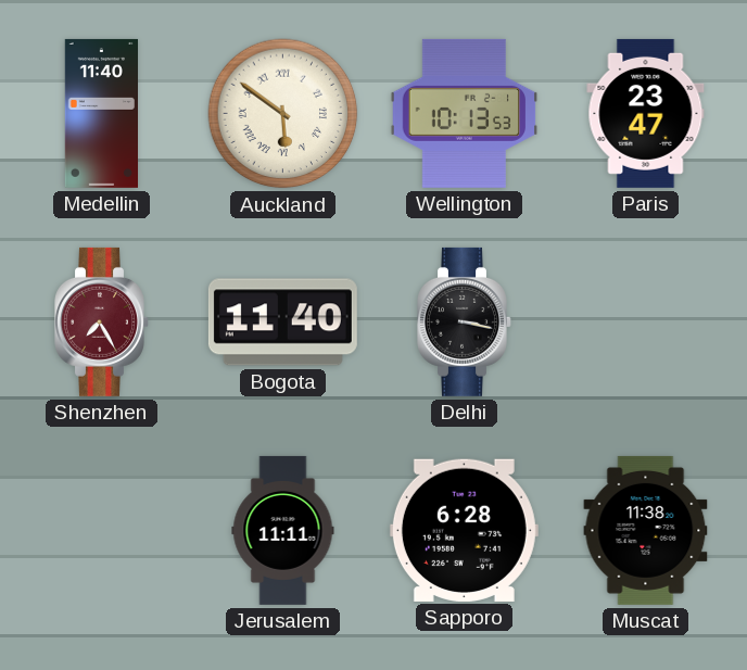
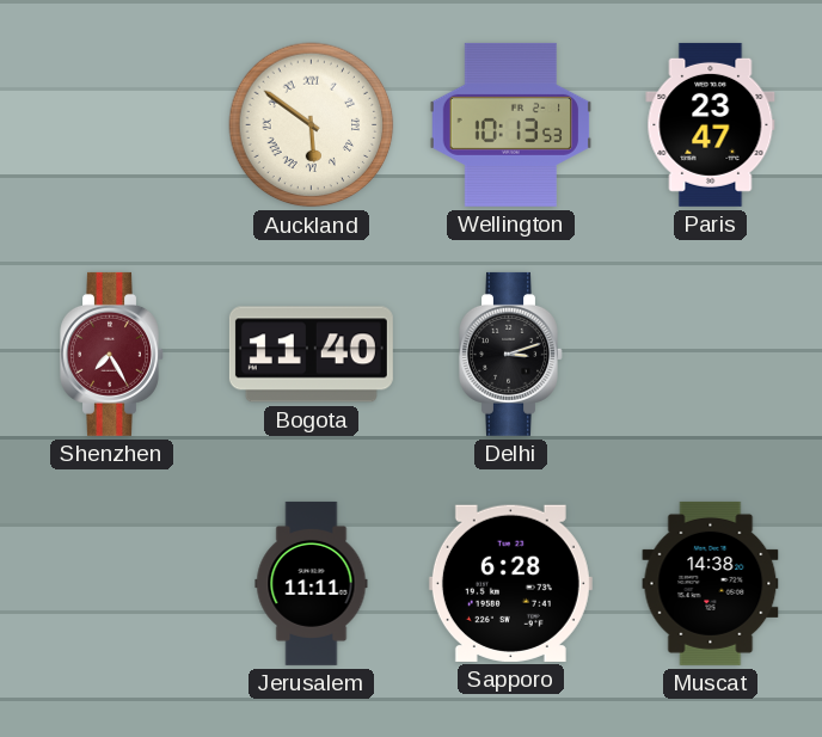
Medellin: 11:40 -> none
Delhi: 3:17 -> 3:12
Muscat: 11:38 -> 14:38
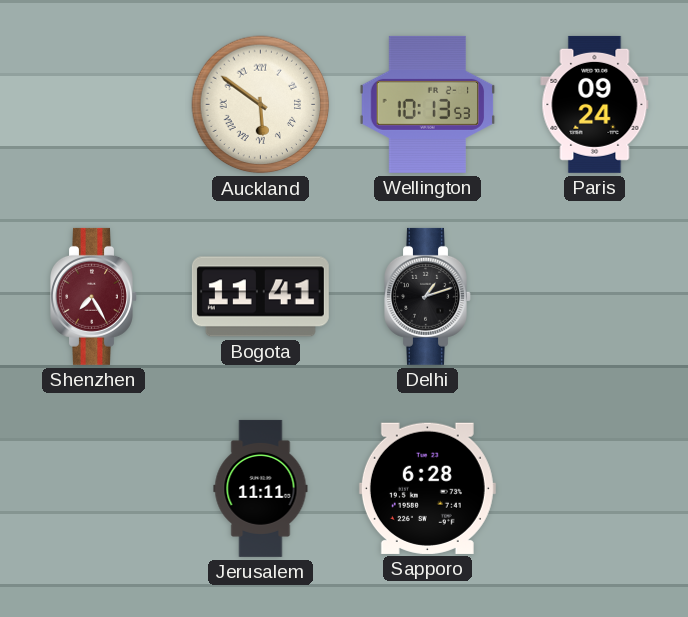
Paris: 23:47 -> 09:24
Bogota: 11:40 -> 11:41
Delhi: 3:12 -> 1:12
Muscat: 14:38 -> none
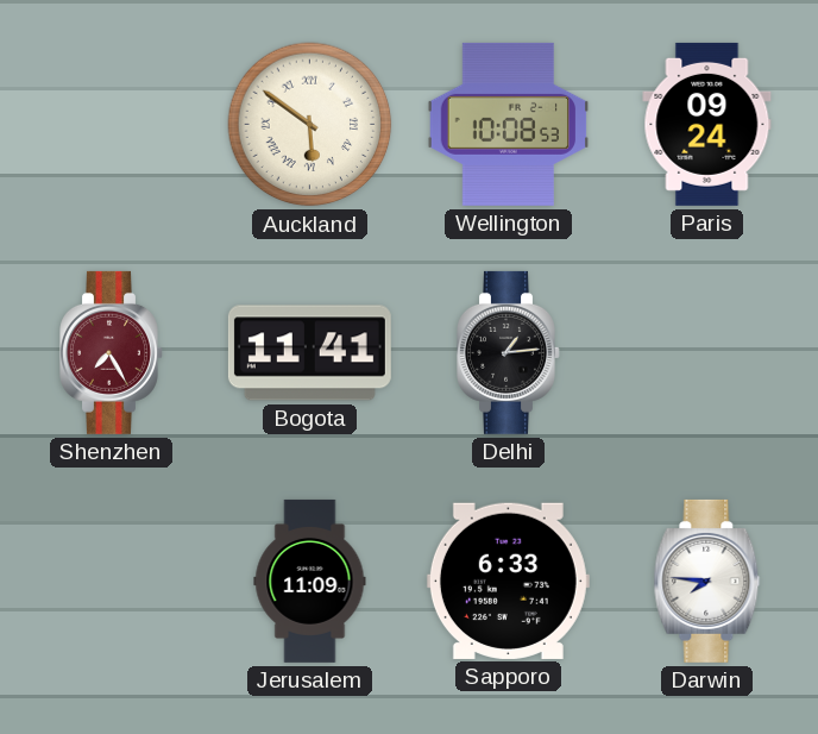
Wellington: 10:13 -> 10:08
Delhi: 1:12 -> 1:14
Jerusalem: 11:11 -> 11:09
Sapporo: 6:28 -> 6:33
Darwin: none -> 7:46
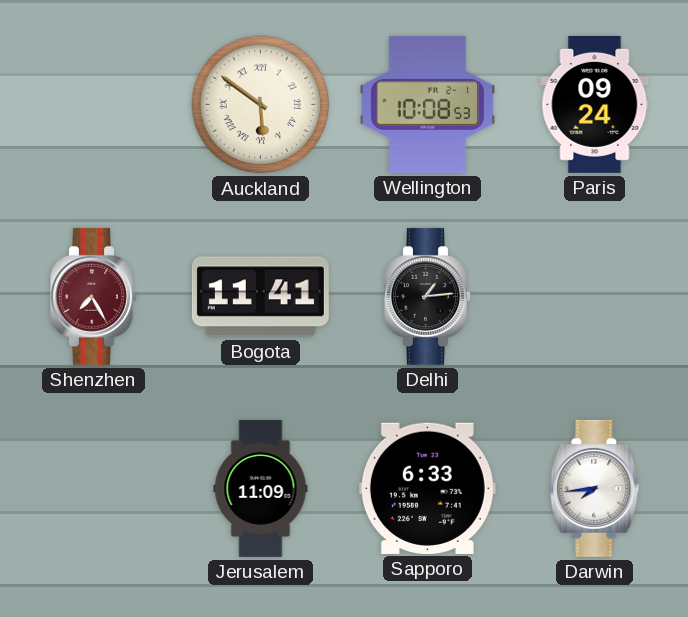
Darwin: 7:46 -> 7:44
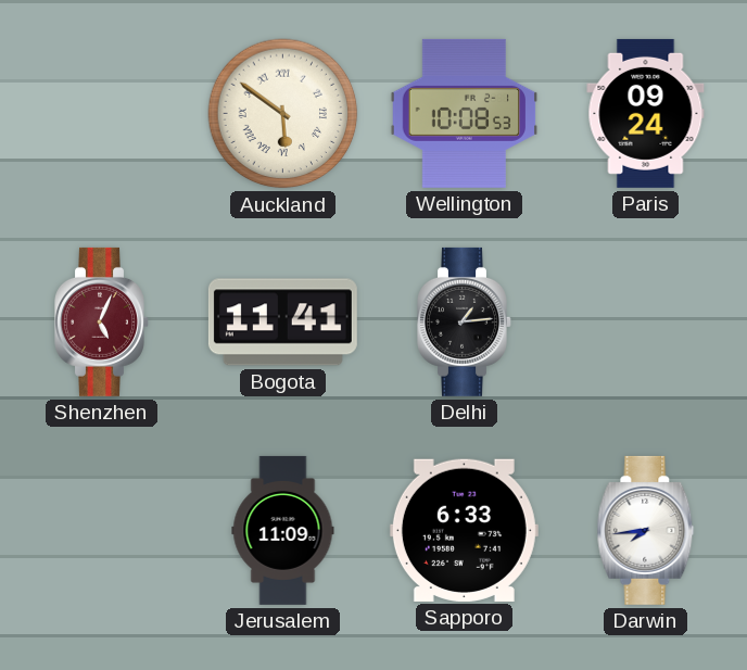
Shenzhen: 7:25 -> 5:04
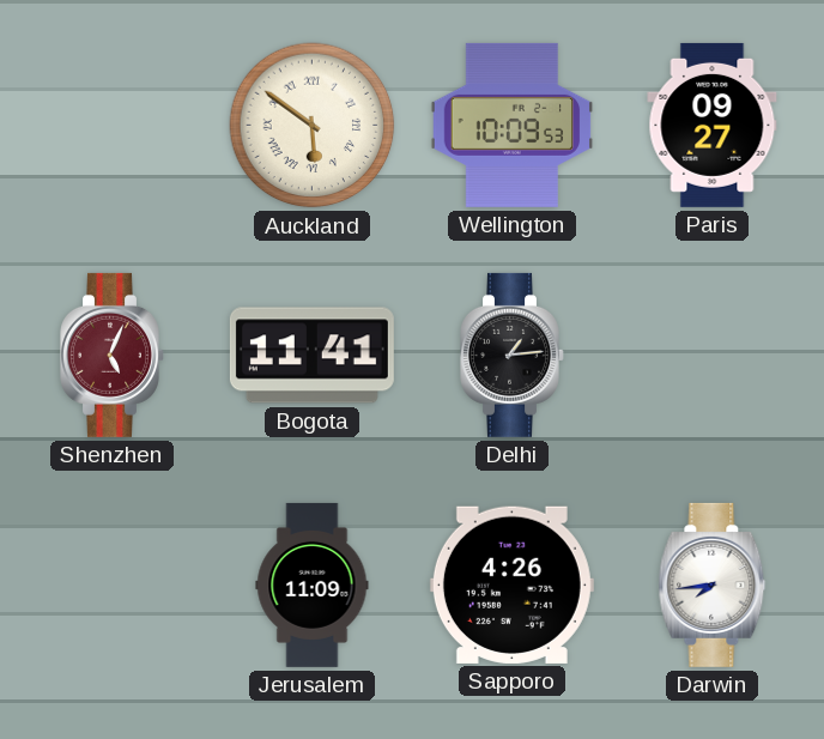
Wellington: 10:08 -> 10:09
Paris: 09:24 -> 09:27
Sapporo: 6:33 -> 4:26
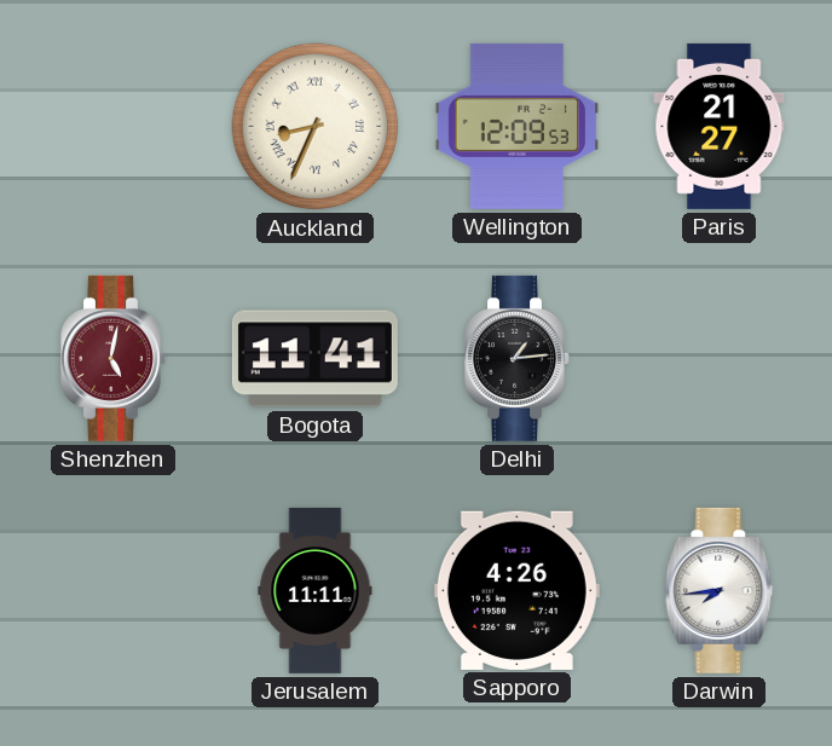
Auckland: 5:51 -> 8:34
Wellington: 10:09 -> 12:09
Paris: 09:27 -> 21:27
Shenzhen: 5:04 -> 5:02
Jerusalem: 11:09 -> 11:11
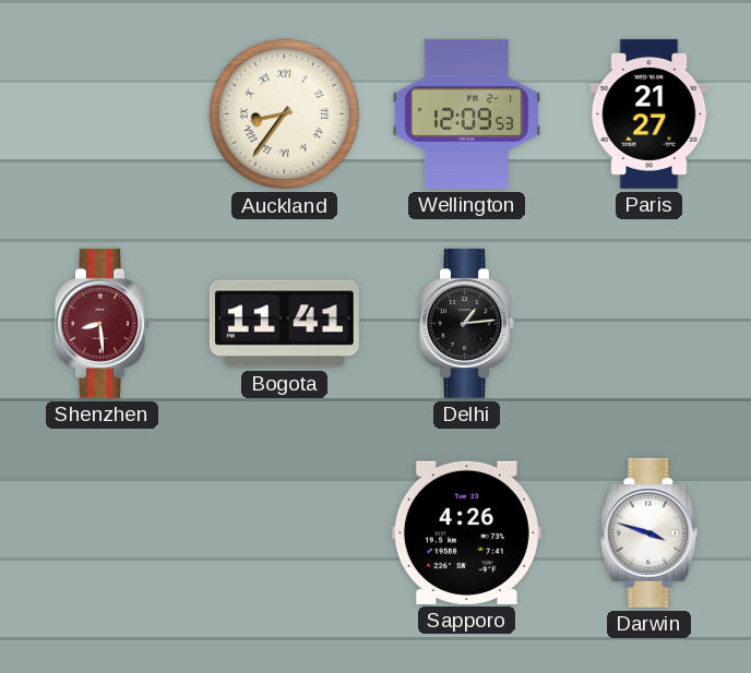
Auckland: 8:34 -> 8:36
Shenzhen: 5:02 -> 8:29
Jerusalem: 11:11 -> none
Darwin: 7:44 -> 3:48
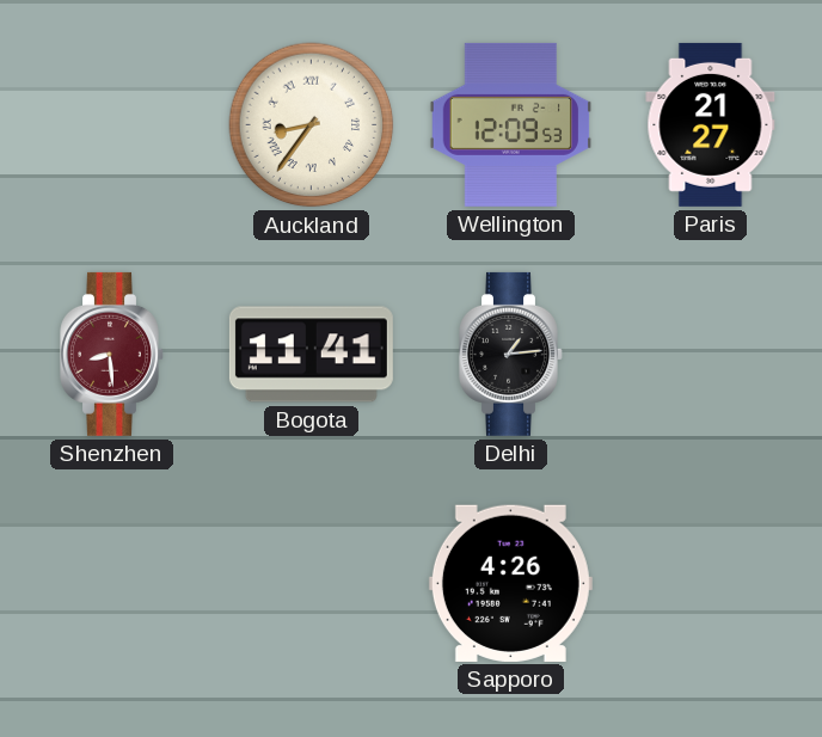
Darwin: 3:48 -> none
